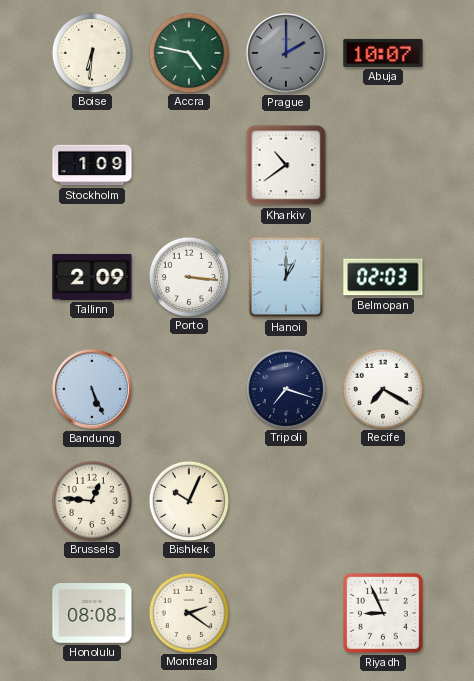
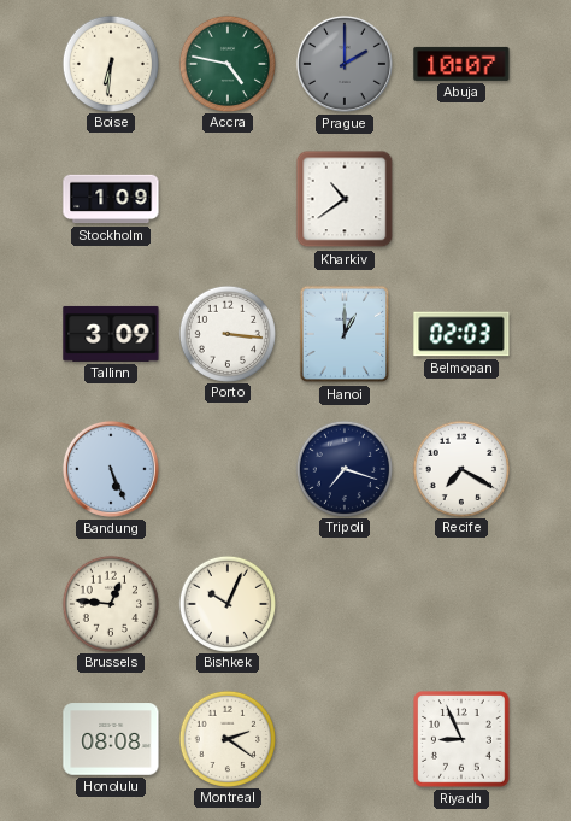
Tallinn: 2:09 -> 3:09
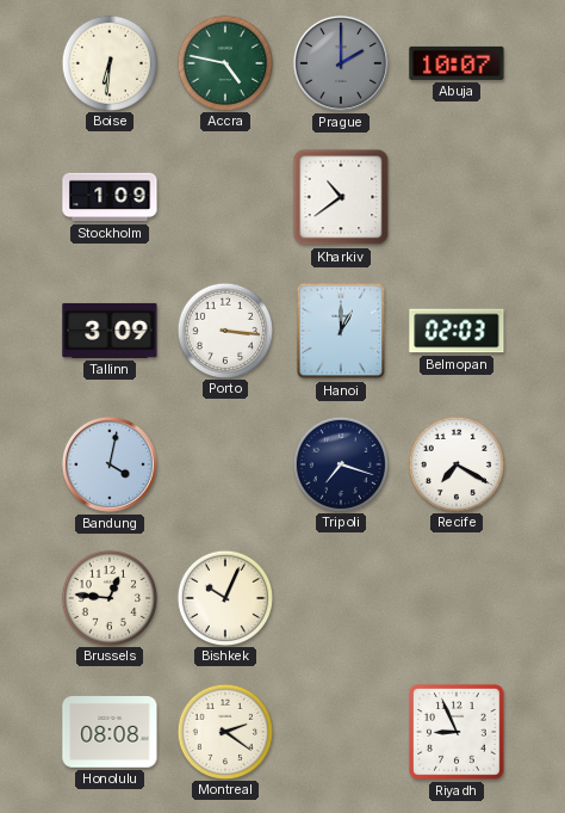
Bandung: 5:26 -> 4:02
